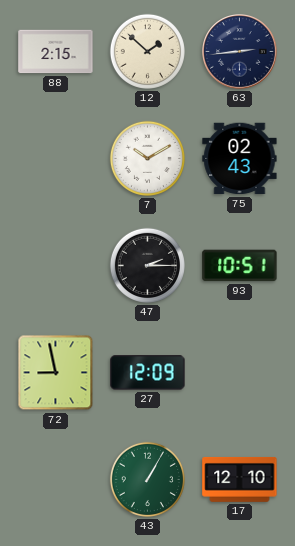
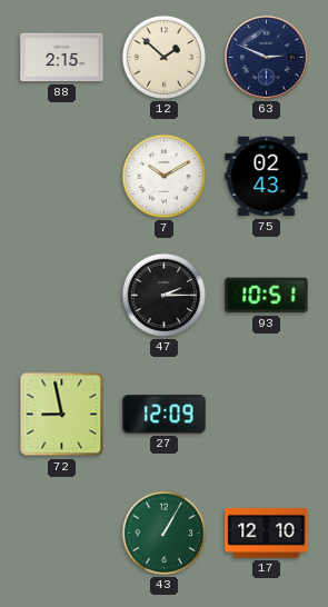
63: 2:44 -> 2:49
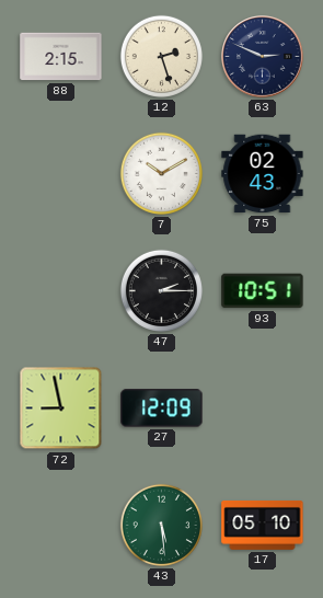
12: 1:52 -> 2:27
43: 1:05 -> 5:29
17: 12:10 -> 05:10
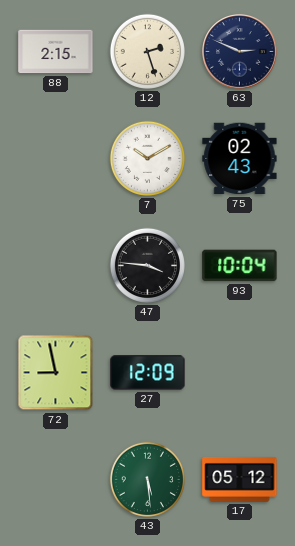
47: 2:15 -> 3:46
93: 10:51 -> 10:04
17: 05:10 -> 05:12
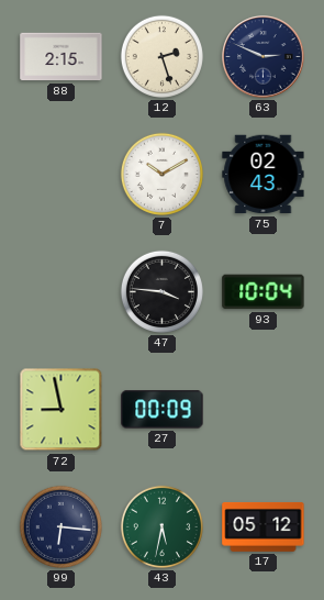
27: 12:09 -> 00:09
99: none -> 6:16
43: 5:29 -> 5:32
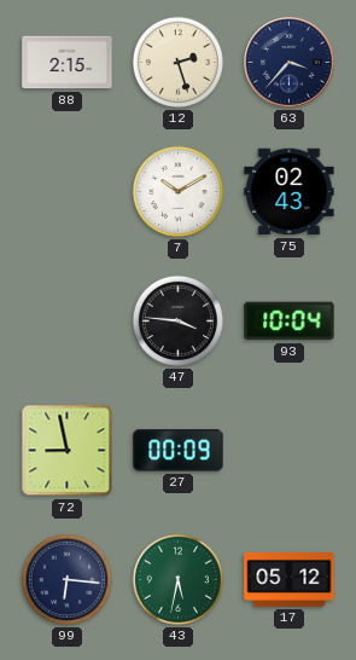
63: 2:49 -> 3:37
